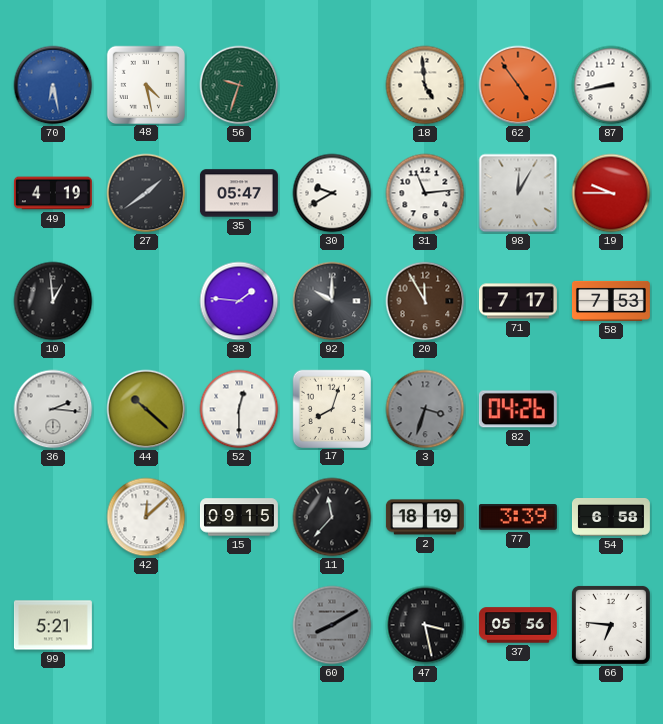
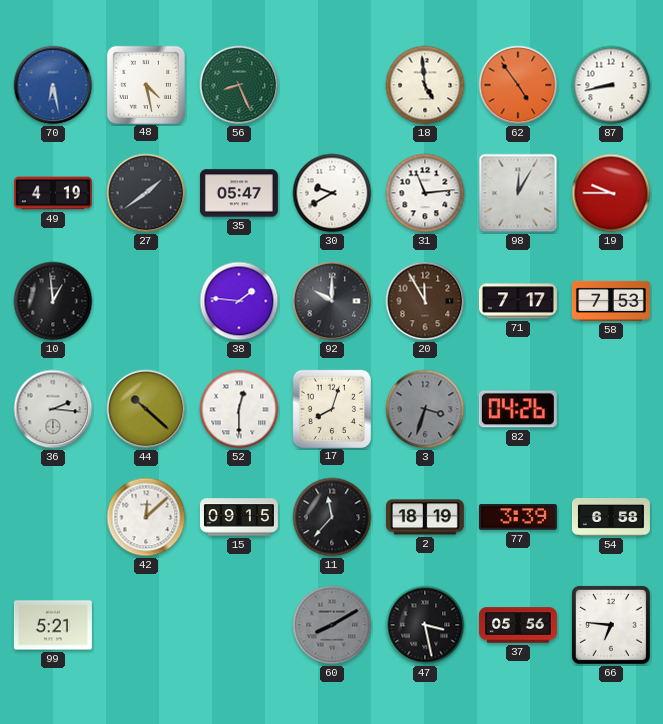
56: 9:33 -> 8:26
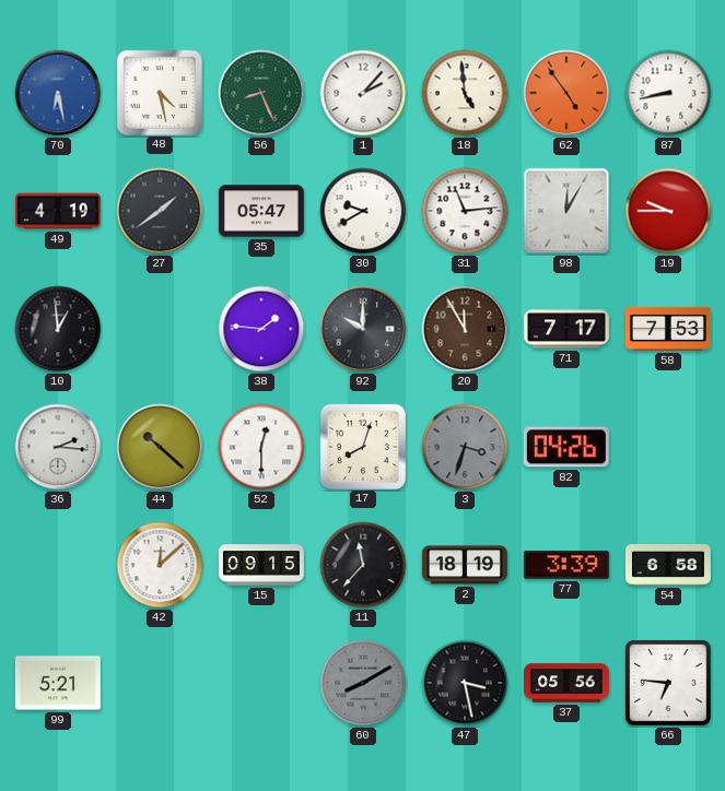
1: none -> 2:07
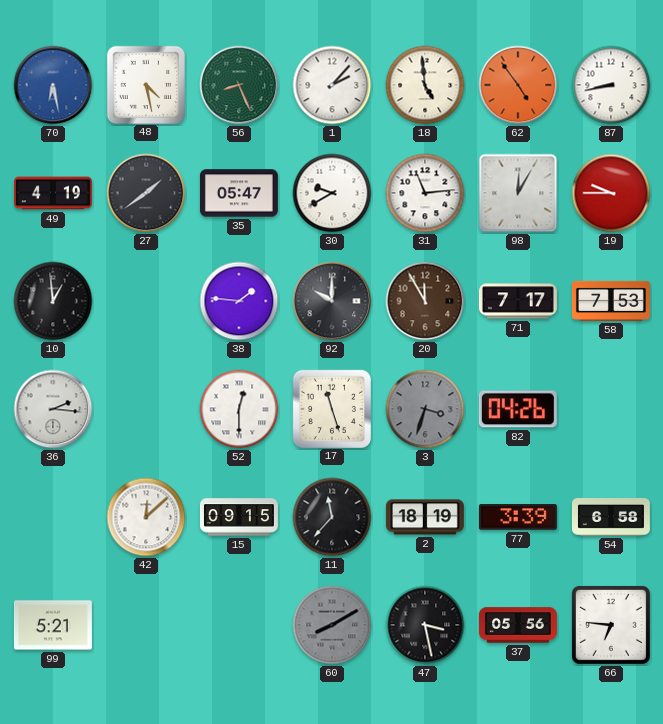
44: 10:22 -> none
17: 8:03 -> 11:27
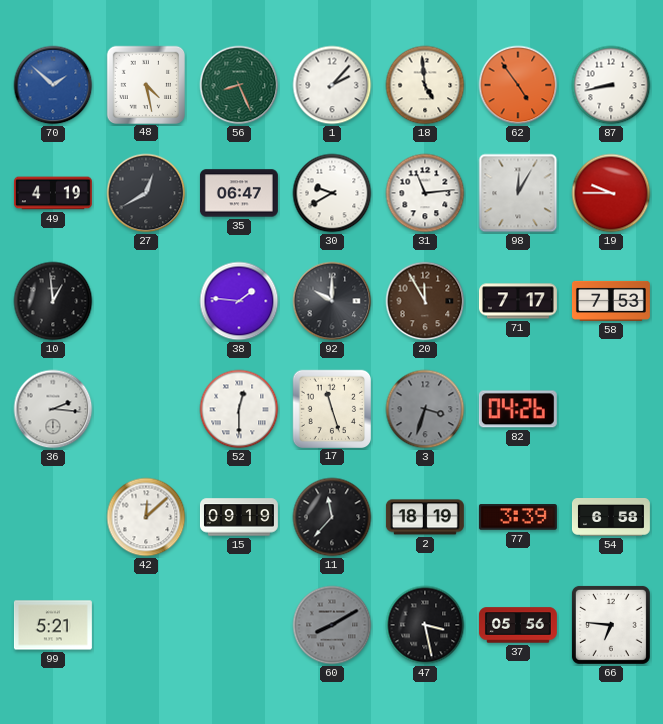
70: 6:28 -> 1:52
27: 1:39 -> 12:40
35: 05:47 -> 06:47
15: 09:15 -> 09:19
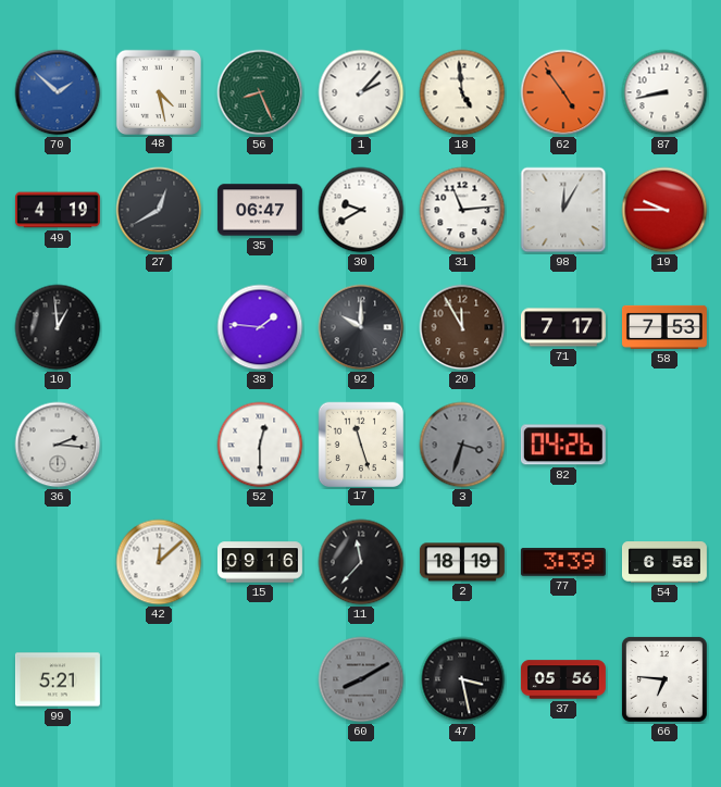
15: 09:19 -> 09:16
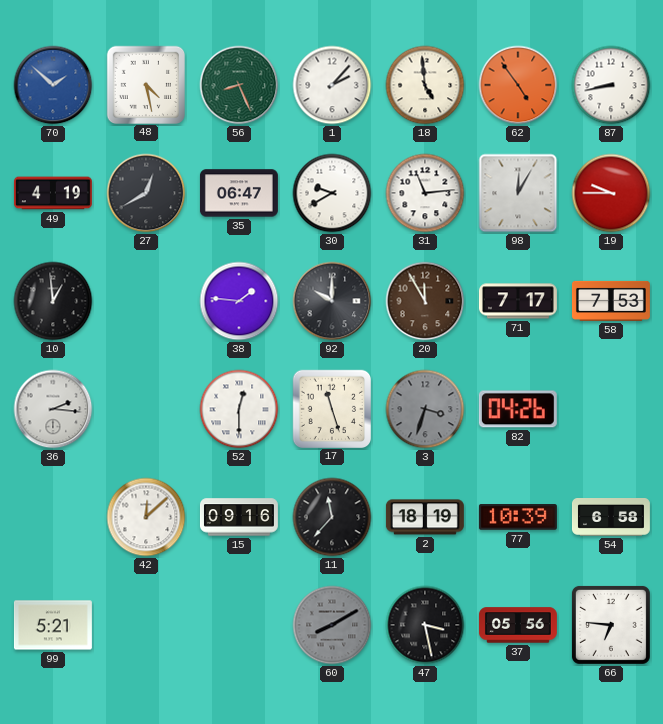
77: 3:39 -> 10:39
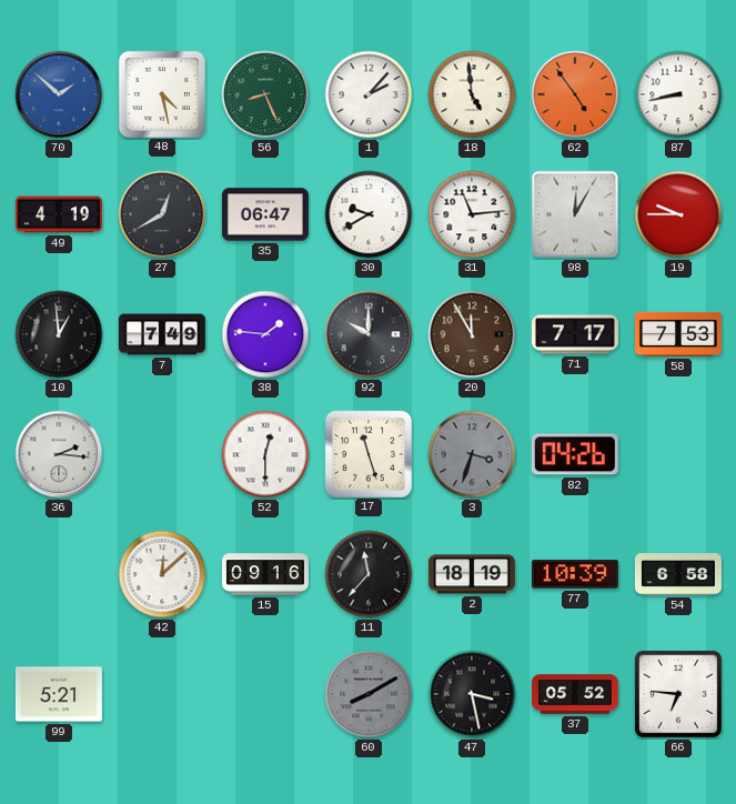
7: none -> 7:49
37: 05:56 -> 05:52
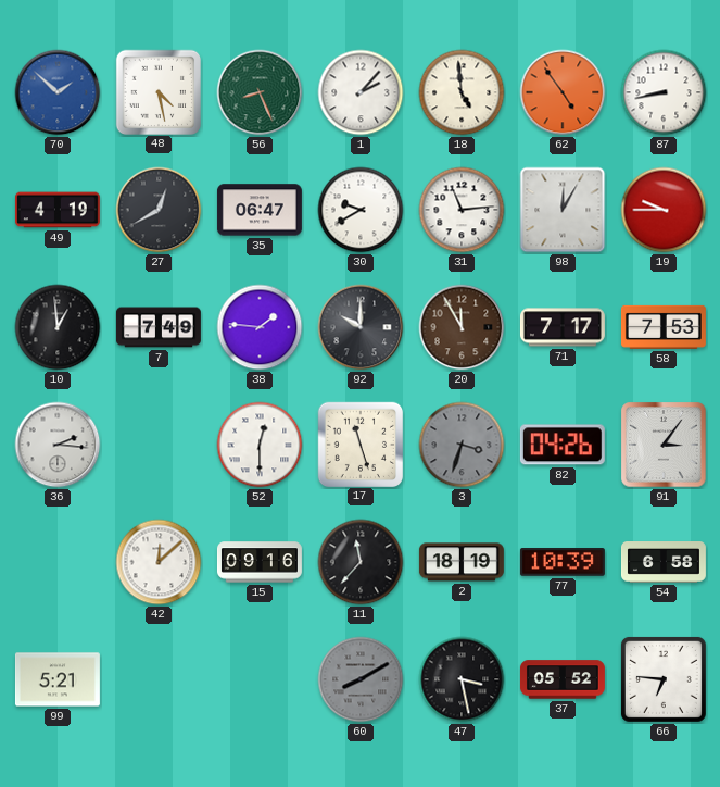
91: none -> 3:06
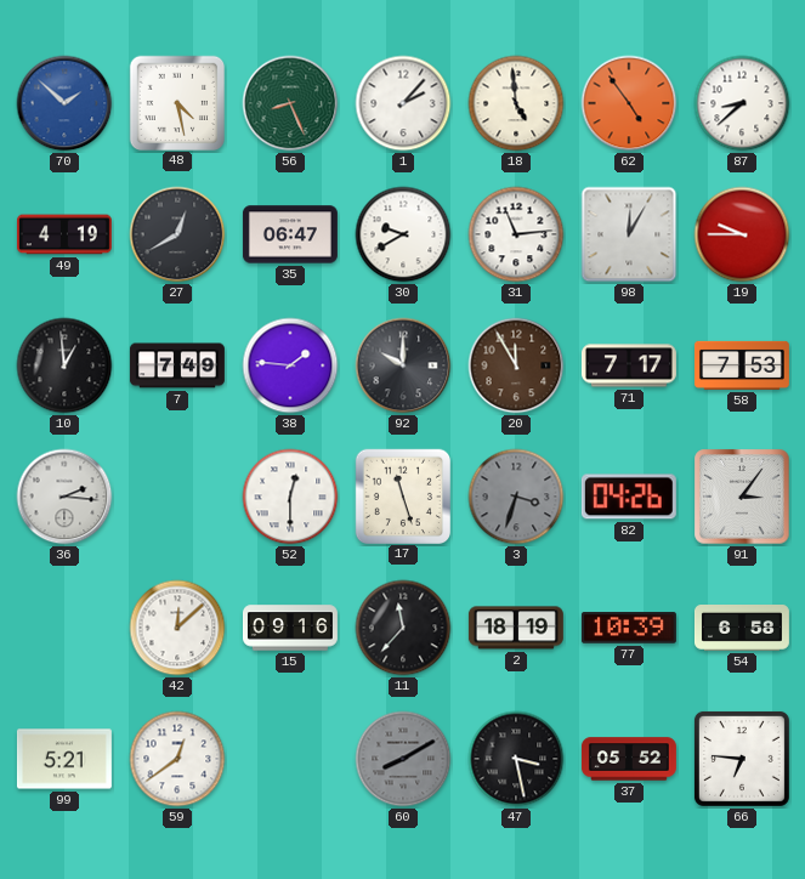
87: 8:43 -> 8:38
59: none -> 12:39
